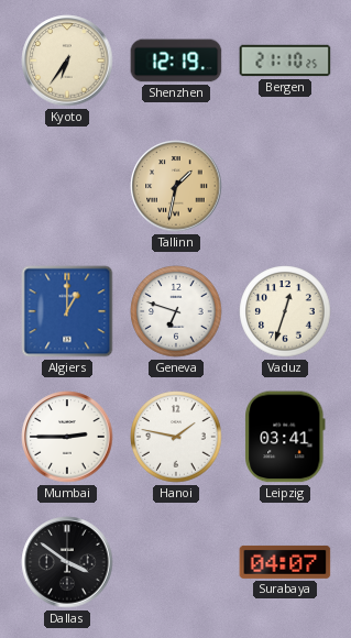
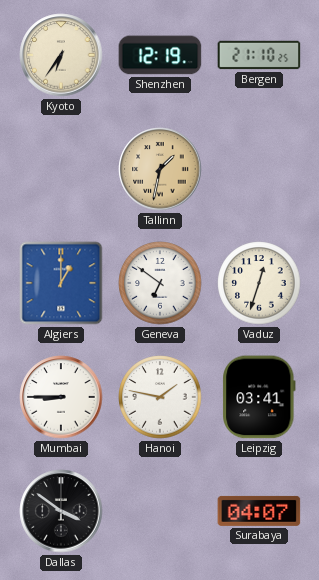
Geneva: 6:48 -> 6:51
Mumbai: 2:45 -> 8:45
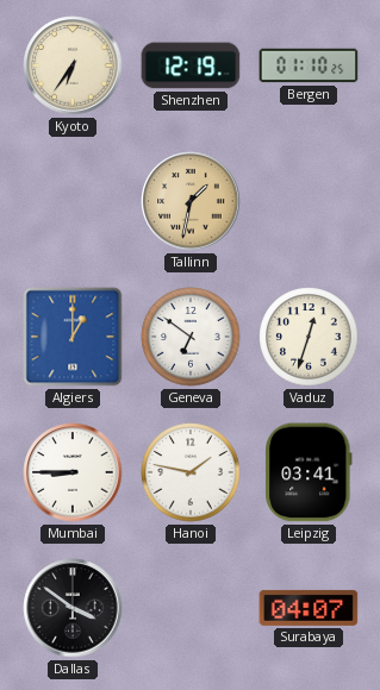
Bergen: 21:10 -> 01:10
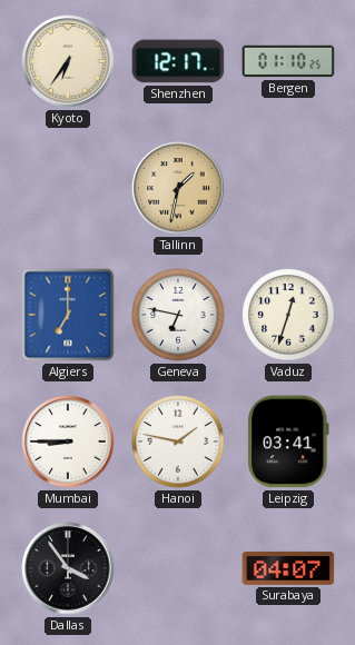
Shenzhen: 12:19 -> 12:17
Algiers: 1:00 -> 7:00
Geneva: 6:51 -> 6:47
Dallas: 3:51 -> 3:54
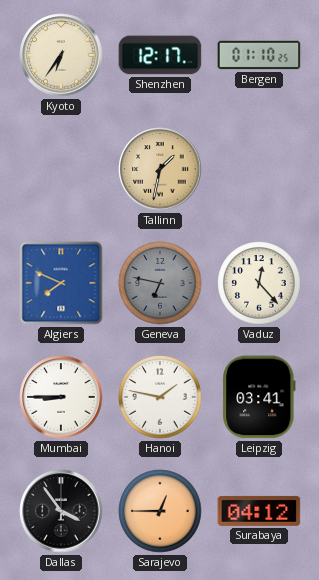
Algiers: 7:00 -> 7:49
Geneva dial: white -> grey
Vaduz: 12:33 -> 12:23
Sarajevo: none -> 12:45
Surabaya: 04:07 -> 04:12
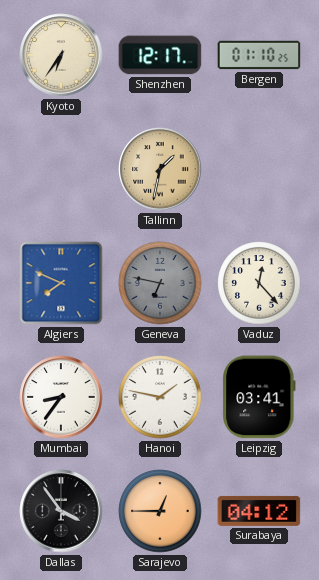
Mumbai: 8:45 -> 8:36
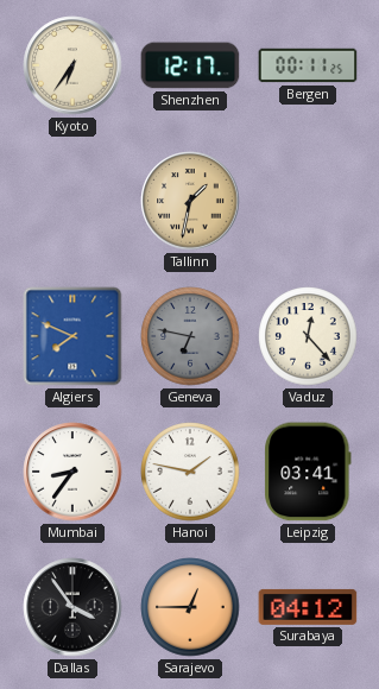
Bergen: 01:10 -> 00:11
